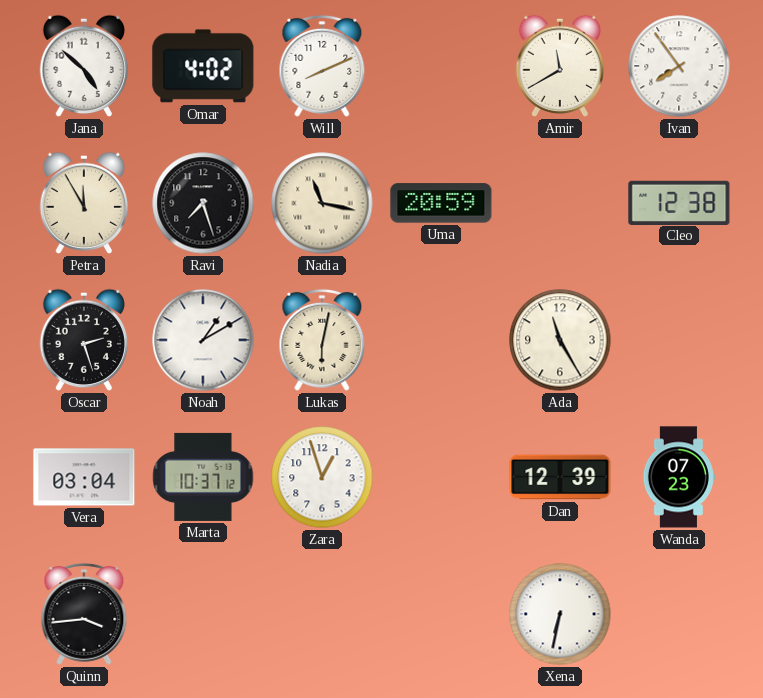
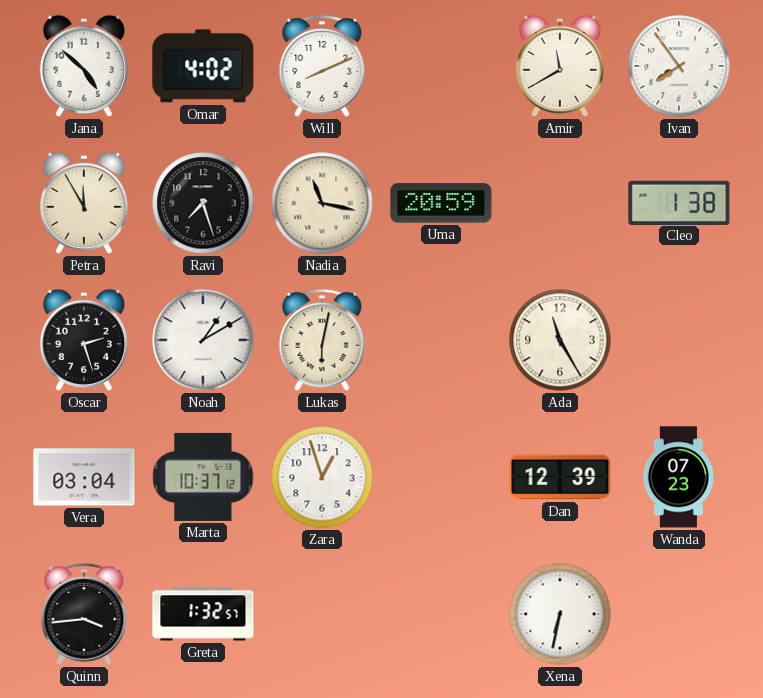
Cleo: 12:38 -> 1:38
Greta: none -> 1:32
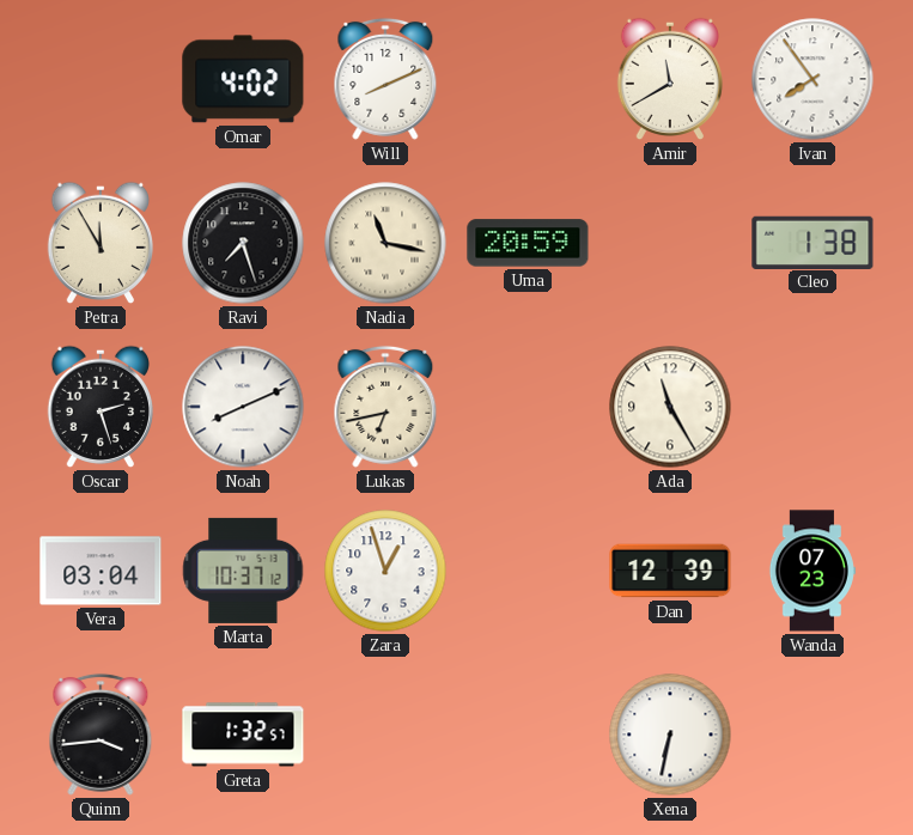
Jana: 4:52 -> none
Noah: 1:10 -> 8:11
Lukas: 6:02 -> 6:43
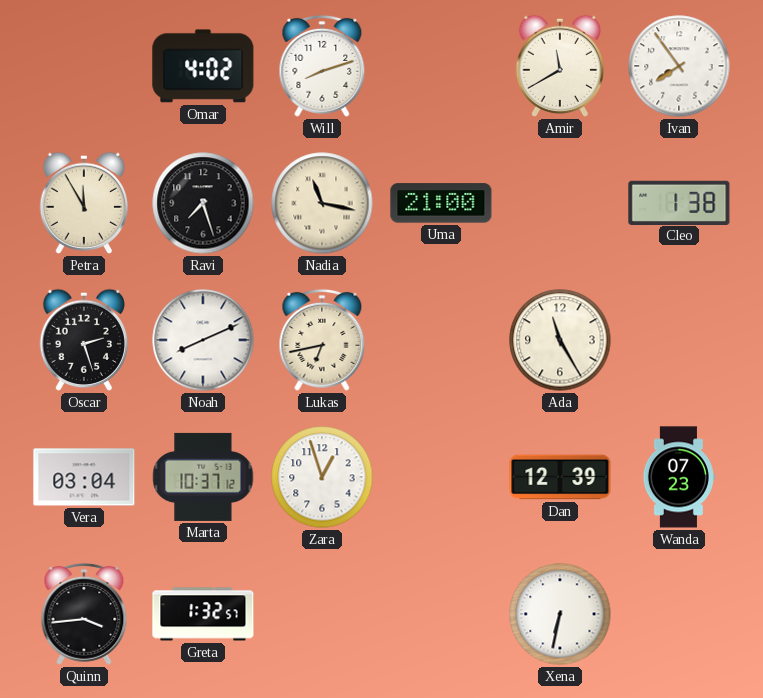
Will: 8:11 -> 8:12
Uma: 20:59 -> 21:00
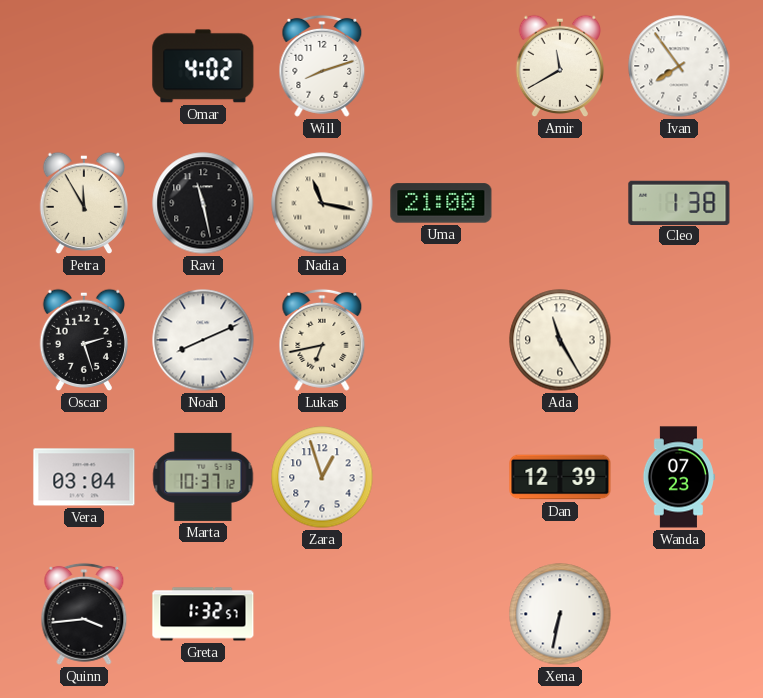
Ravi: 7:27 -> 11:28
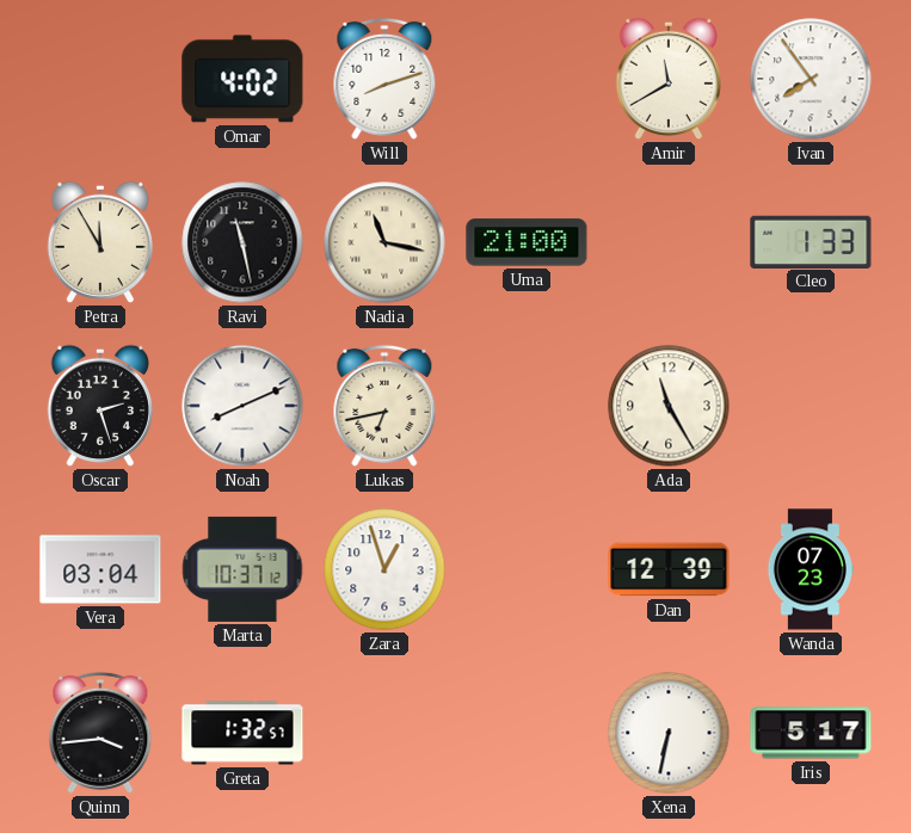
Cleo: 1:38 -> 1:33
Iris: none -> 5:17
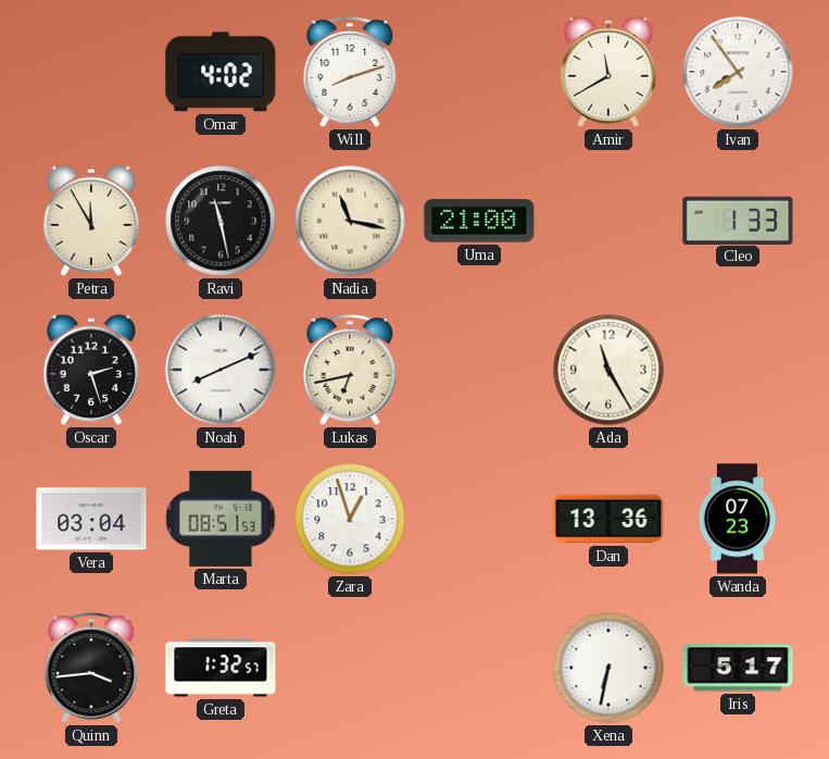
Marta: 10:37 -> 08:51
Dan: 12:39 -> 13:36
